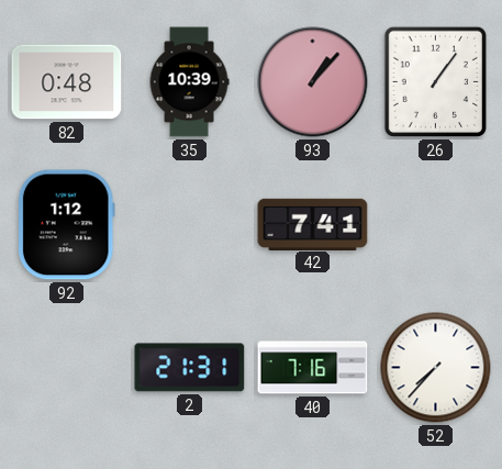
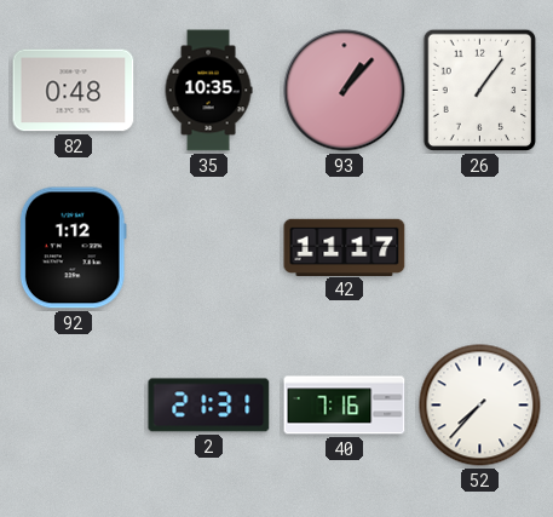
35: 10:39 -> 10:35
42: 7:41 -> 11:17
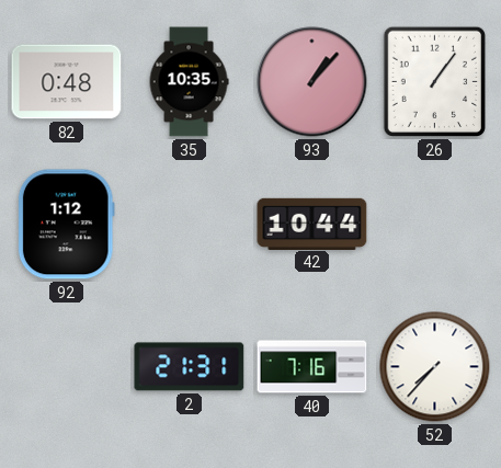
42: 11:17 -> 10:44
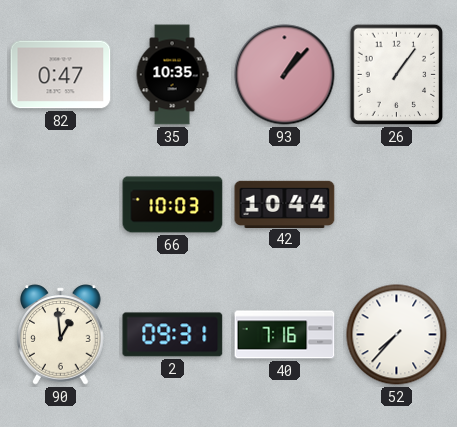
82: 0:48 -> 0:47
92: 1:12 -> none
66: none -> 10:03
90: none -> 12:59
2: 21:31 -> 09:31
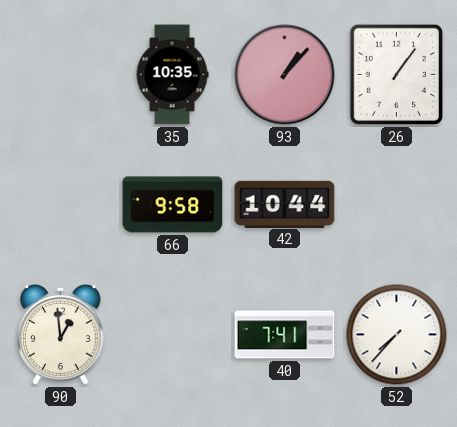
82: 0:47 -> none
66: 10:03 -> 9:58
2: 09:31 -> none
40: 7:16 -> 7:41
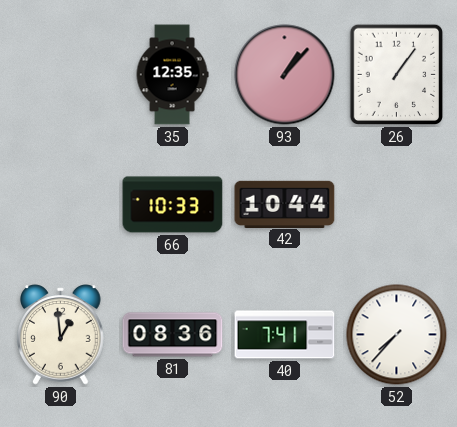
35: 10:35 -> 12:35
66: 9:58 -> 10:33
81: none -> 08:36
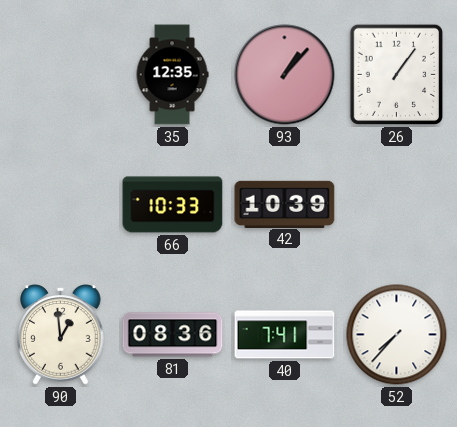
42: 10:44 -> 10:39
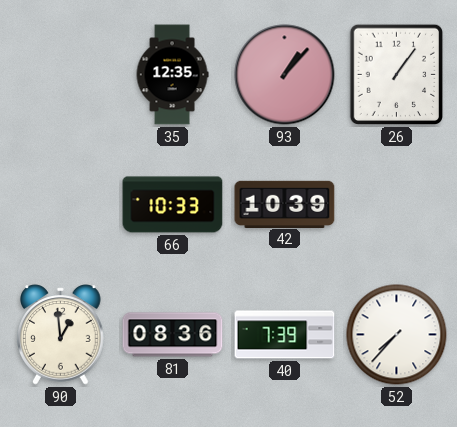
40: 7:41 -> 7:39
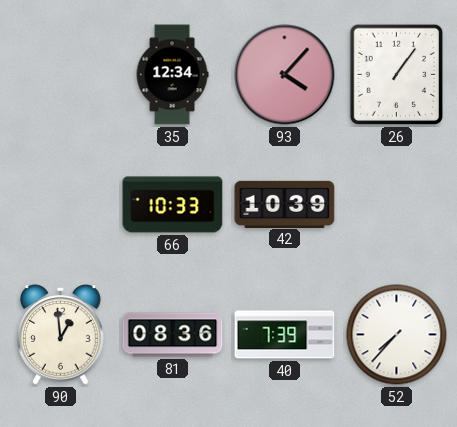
35: 12:35 -> 12:34
93: 1:07 -> 4:07
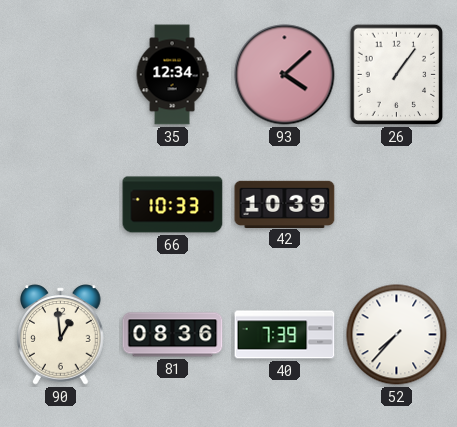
93: 4:07 -> 4:08
